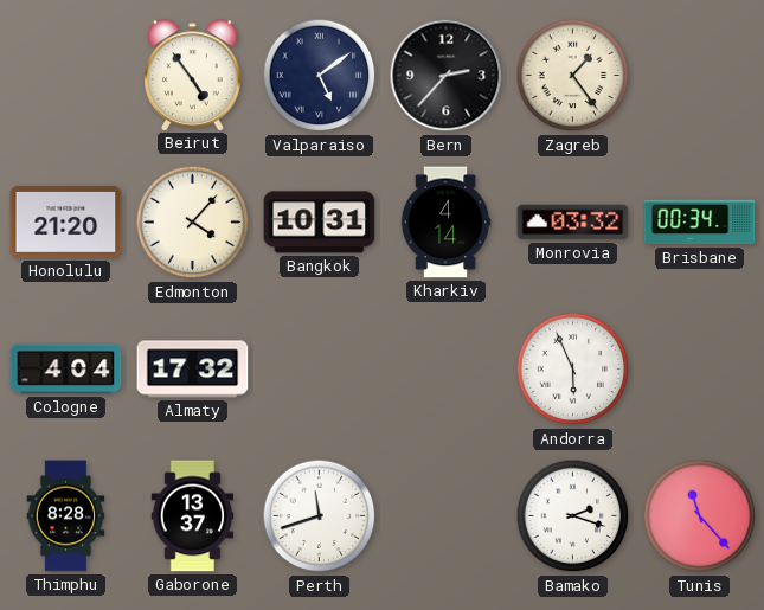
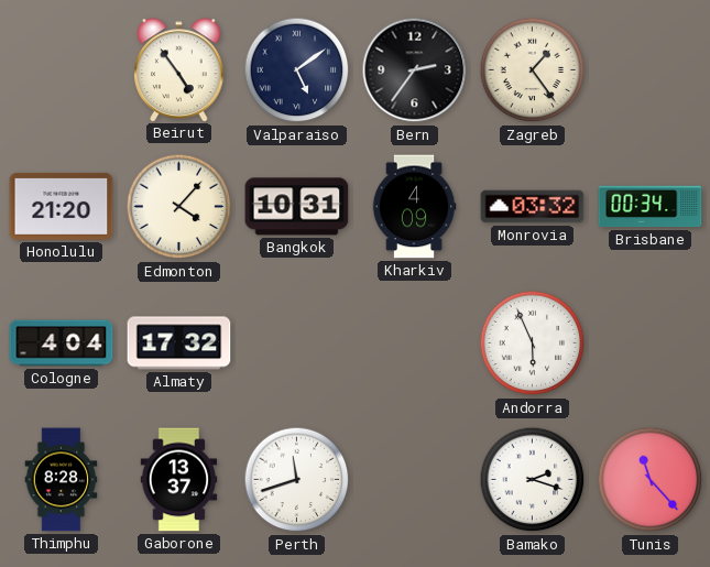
Bern: 2:37 -> 2:36
Kharkiv: 4:14 -> 4:09
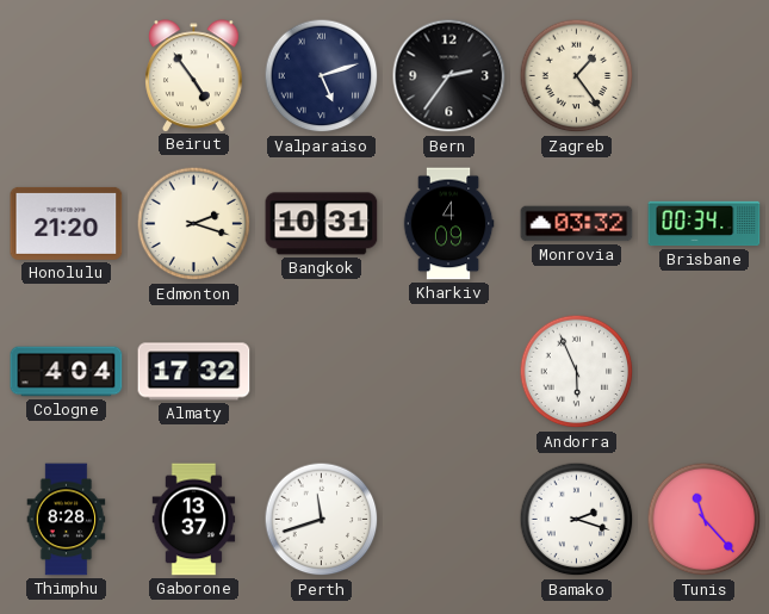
Valparaiso: 5:09 -> 5:12
Edmonton: 4:07 -> 2:18
